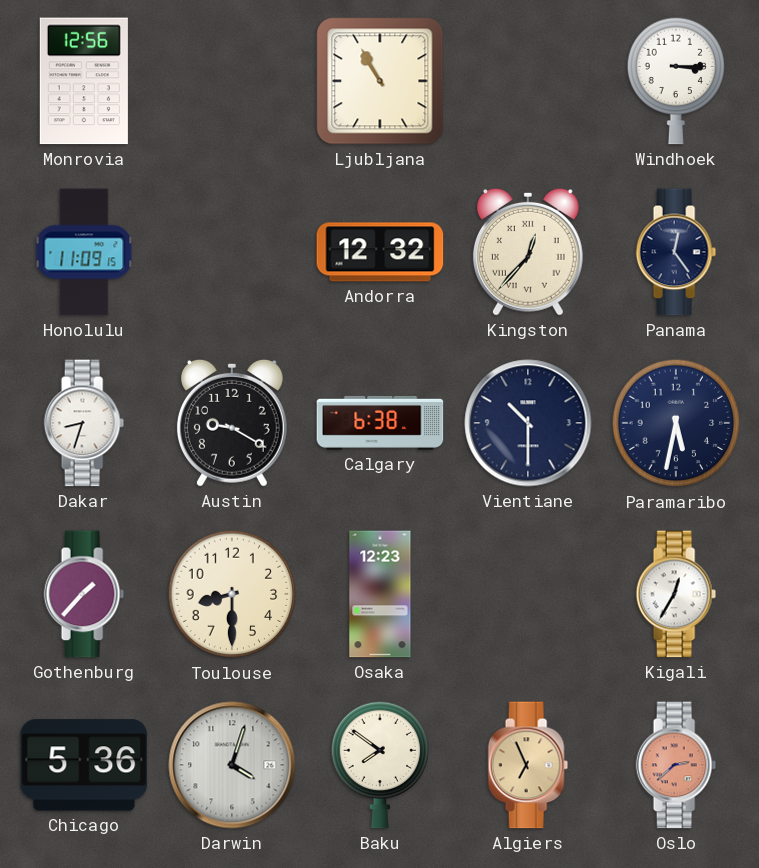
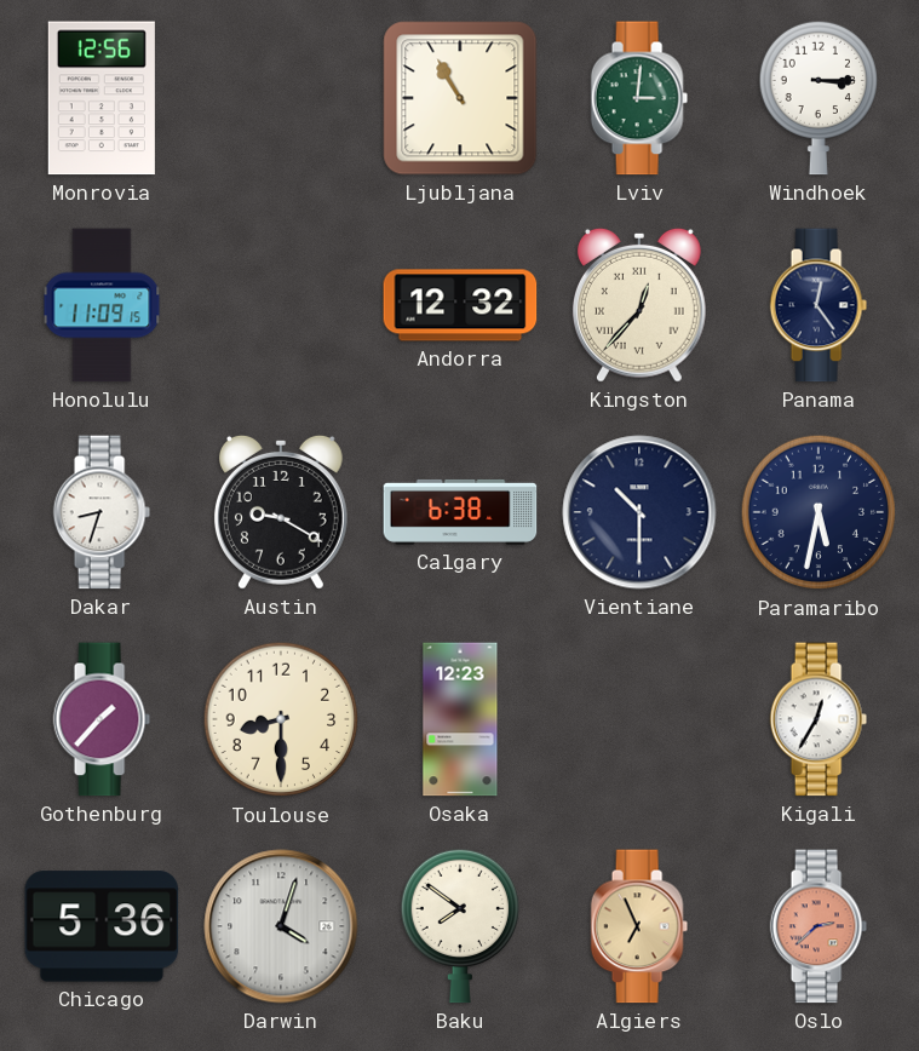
Lviv: none -> 3:01
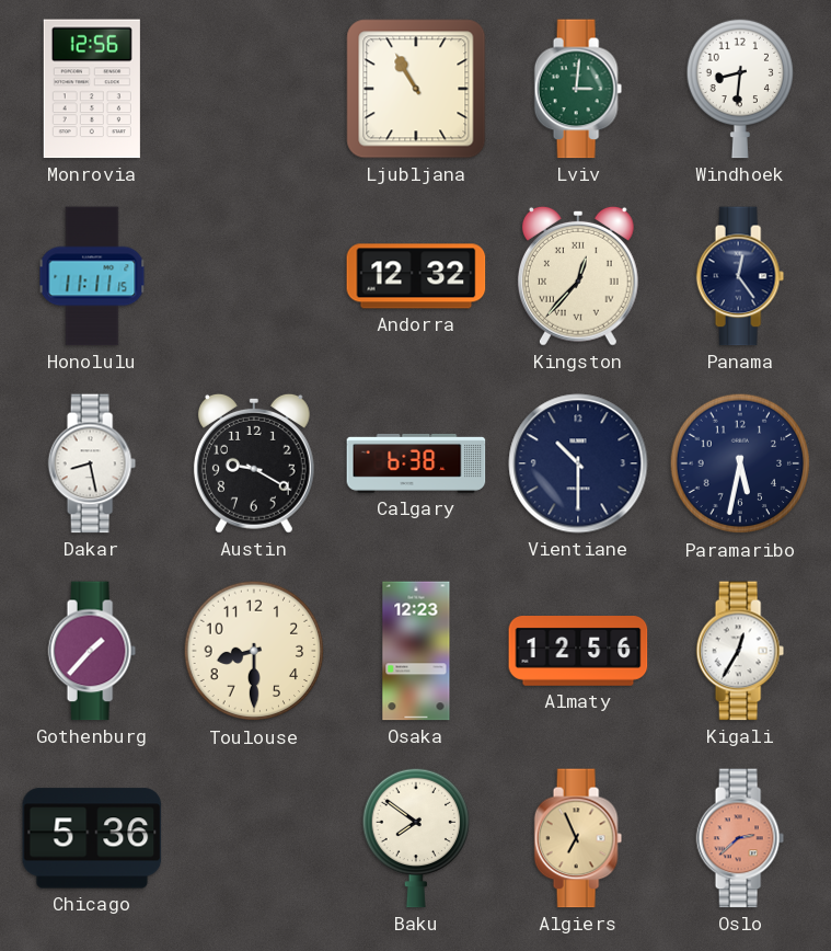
Windhoek: 3:15 -> 8:31
Honolulu: 11:09 -> 11:11
Dakar: 8:33 -> 8:28
Almaty: none -> 12:56
Darwin: 4:03 -> none
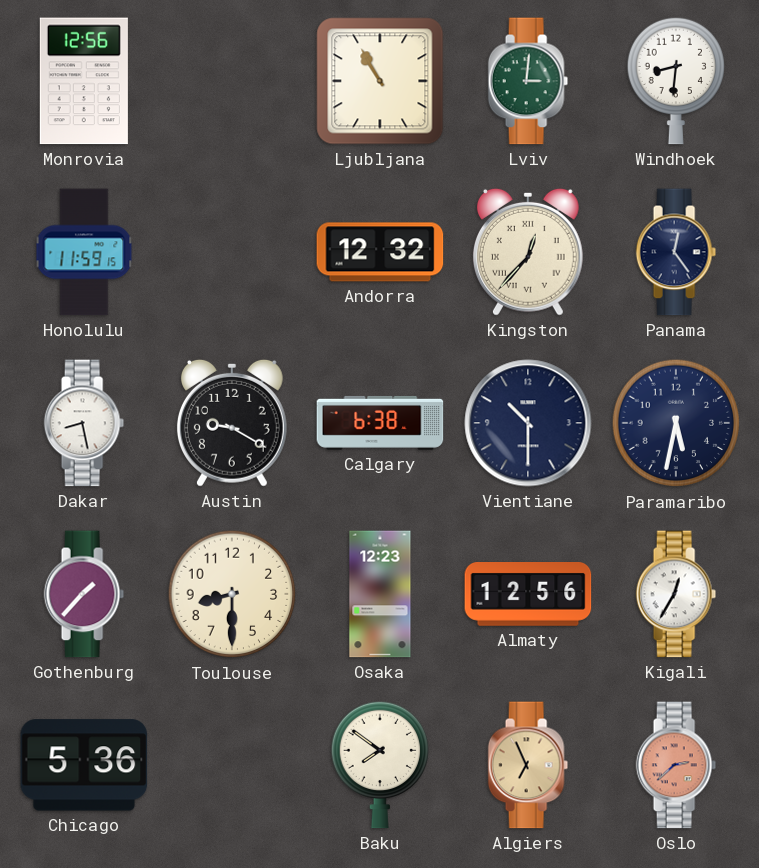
Honolulu: 11:11 -> 11:59
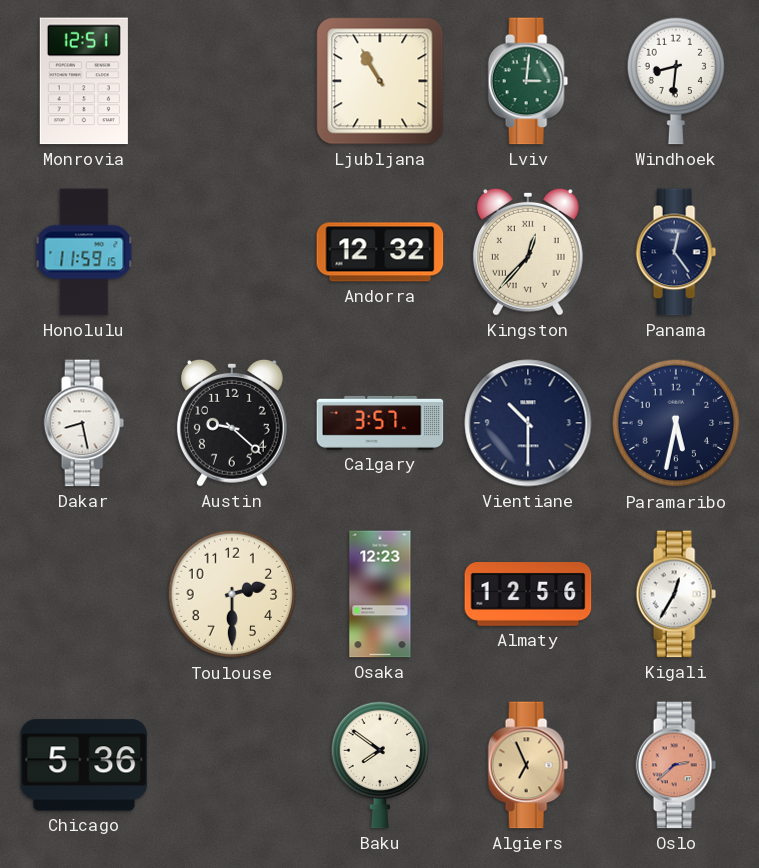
Monrovia: 12:56 -> 12:51
Austin: 9:20 -> 9:22
Calgary: 6:38 -> 3:57
Gothenburg: 1:37 -> none
Toulouse: 8:30 -> 2:30
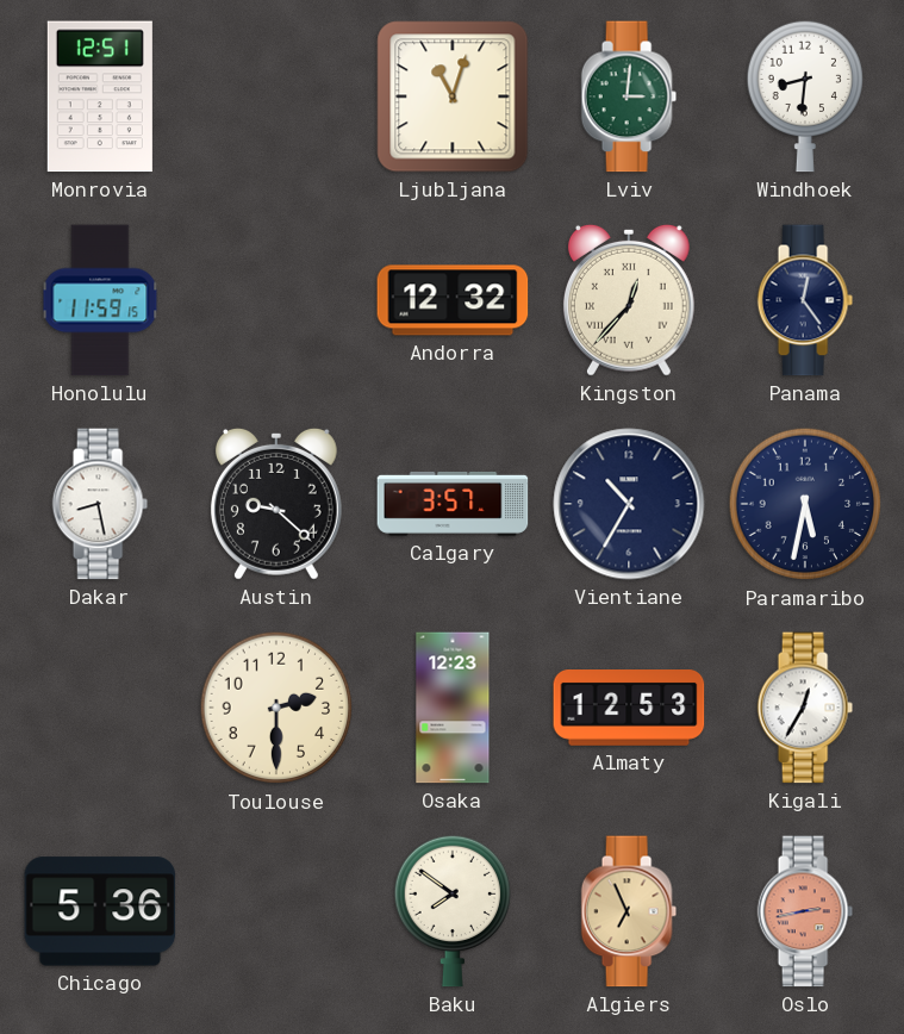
Ljubljana: 10:55 -> 11:03
Vientiane: 10:30 -> 10:35
Almaty: 12:56 -> 12:53
Oslo: 2:38 -> 2:43
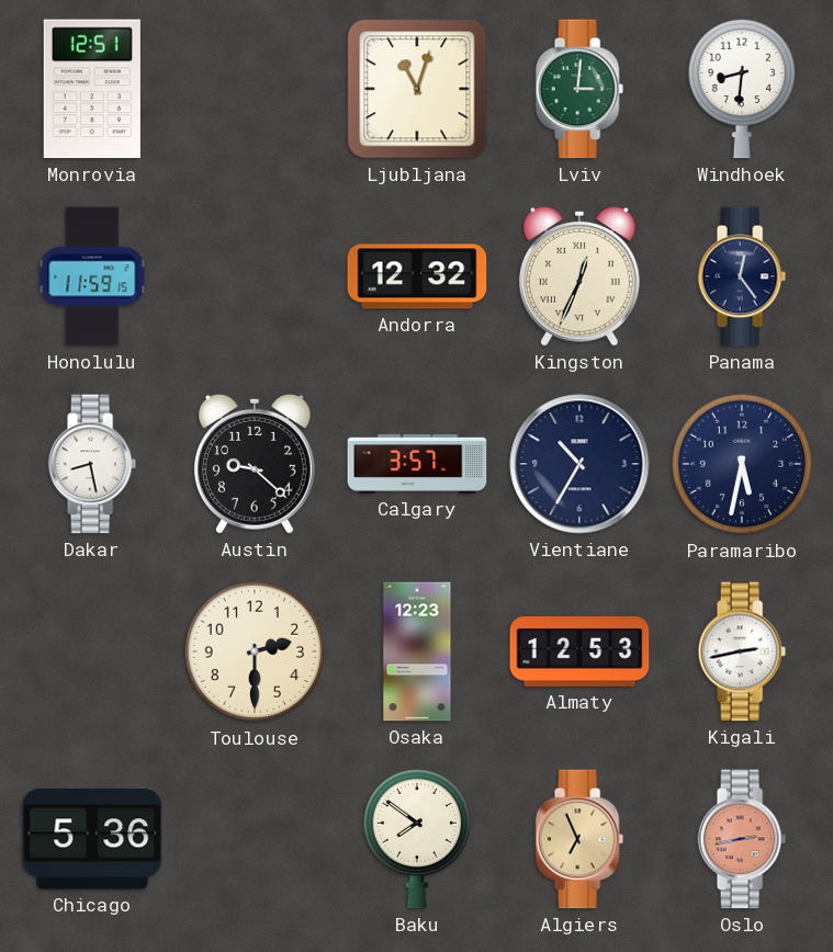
Kingston: 12:37 -> 12:34
Kigali: 12:35 -> 2:43
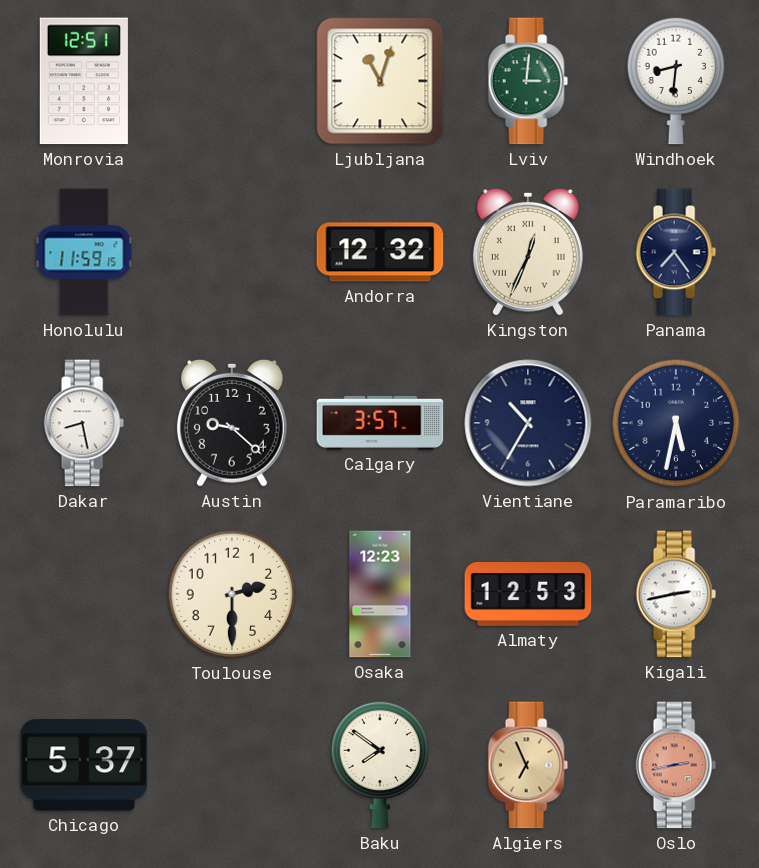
Panama: 12:24 -> 7:24
Chicago: 5:36 -> 5:37
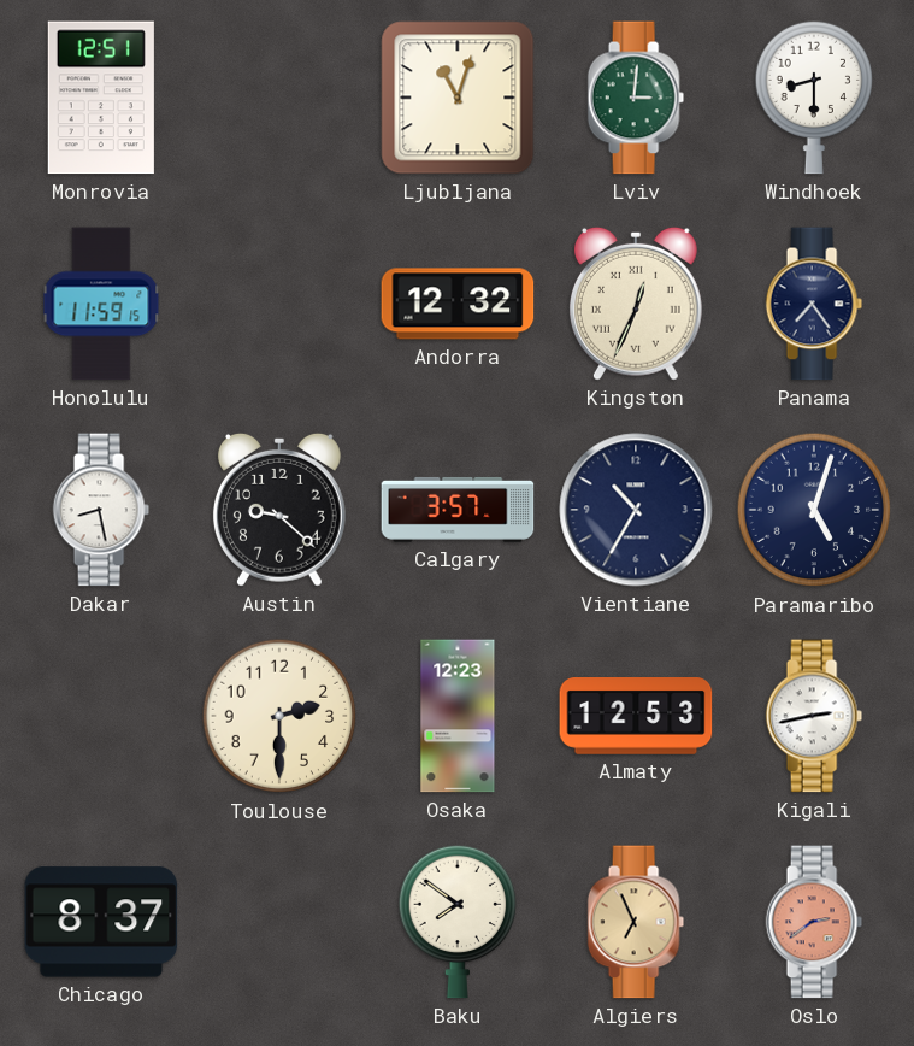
Windhoek: 8:31 -> 8:30
Paramaribo: 5:32 -> 5:03
Chicago: 5:37 -> 8:37
Oslo: 2:43 -> 2:39
